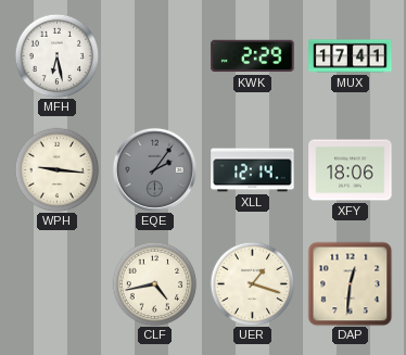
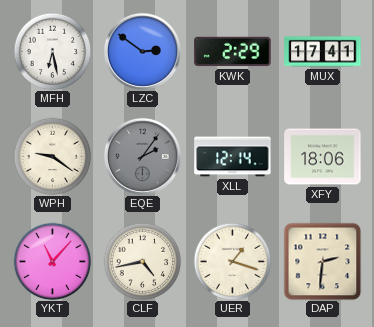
LZC: none -> 2:51
WPH: 9:16 -> 9:21
YKT: none -> 11:07
DAP: 12:31 -> 2:31
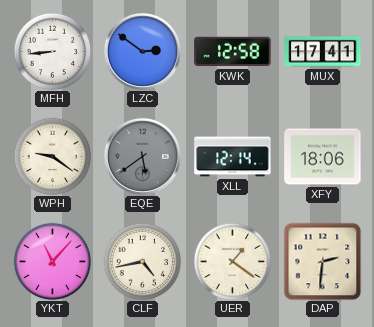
MFH: 6:28 -> 8:44
KWK: 2:29 -> 12:58
EQE: 2:06 -> 5:39
UER: 1:18 -> 1:21
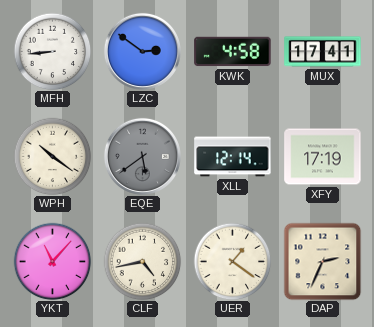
KWK: 12:58 -> 4:58
WPH: 9:21 -> 10:21
XFY: 18:06 -> 17:19
DAP: 2:31 -> 2:34
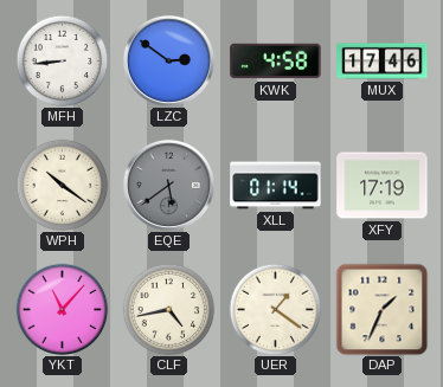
MUX: 17:41 -> 17:46
XLL: 12:14 -> 01:14
DAP: 2:34 -> 1:34
